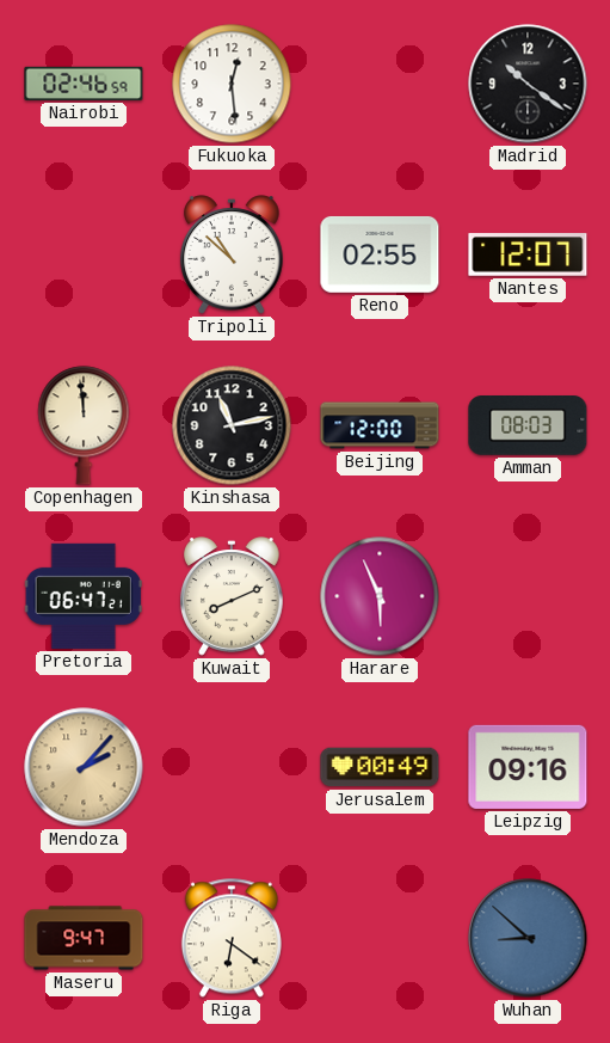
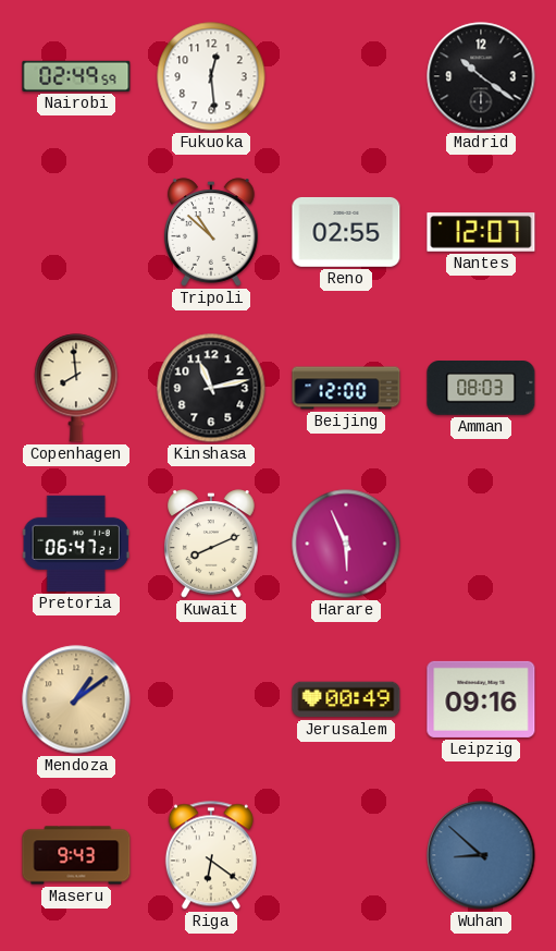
Nairobi: 02:46 -> 02:49
Copenhagen: 11:59 -> 7:59
Mendoza: 2:07 -> 1:09
Maseru: 9:47 -> 9:43
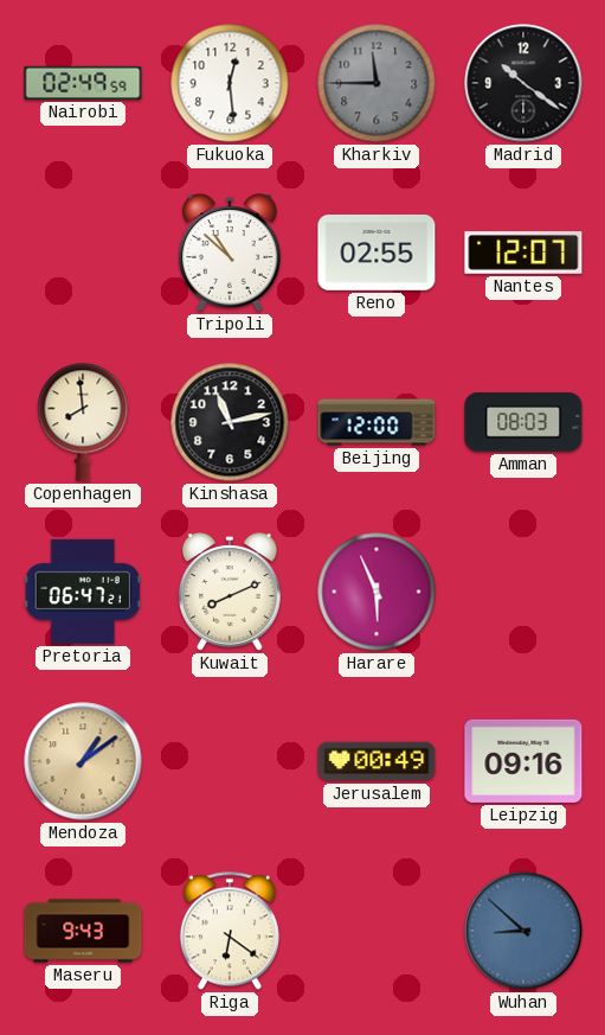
Kharkiv: none -> 11:45
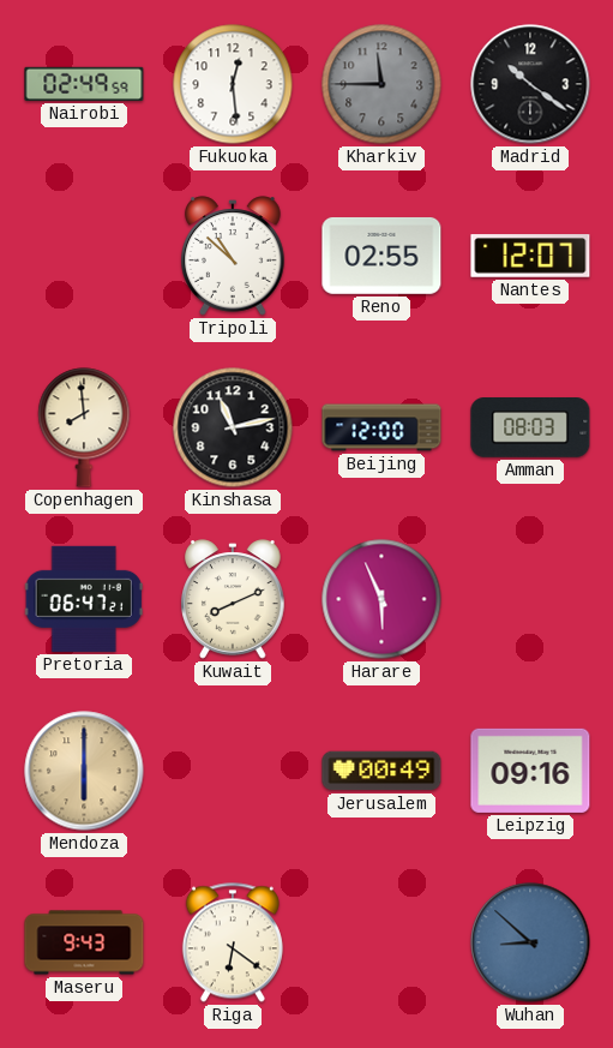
Mendoza: 1:09 -> 6:00
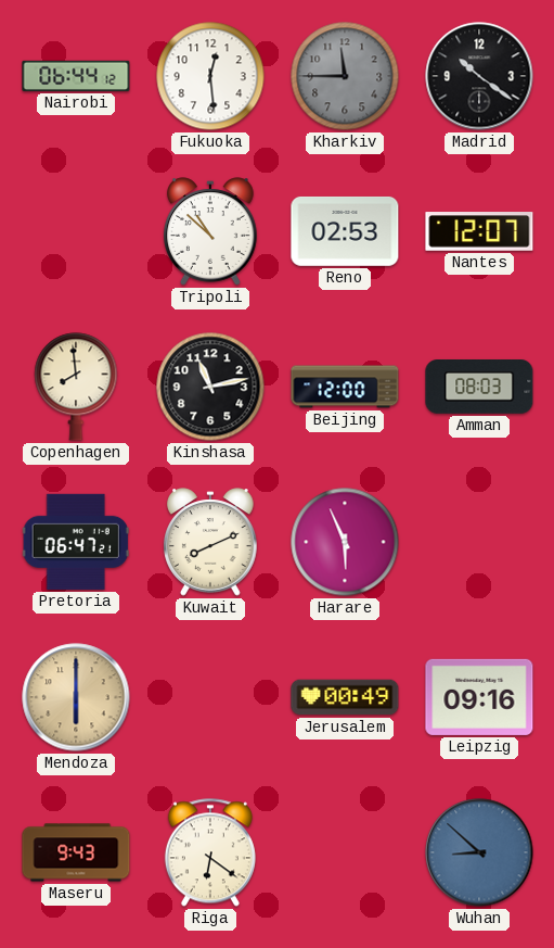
Nairobi: 02:49 -> 06:44
Reno: 02:55 -> 02:53
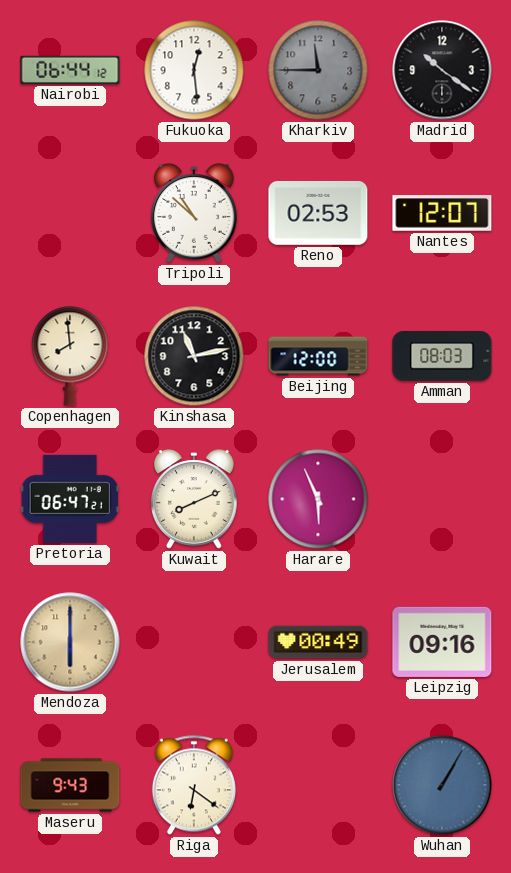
Wuhan: 8:52 -> 1:05
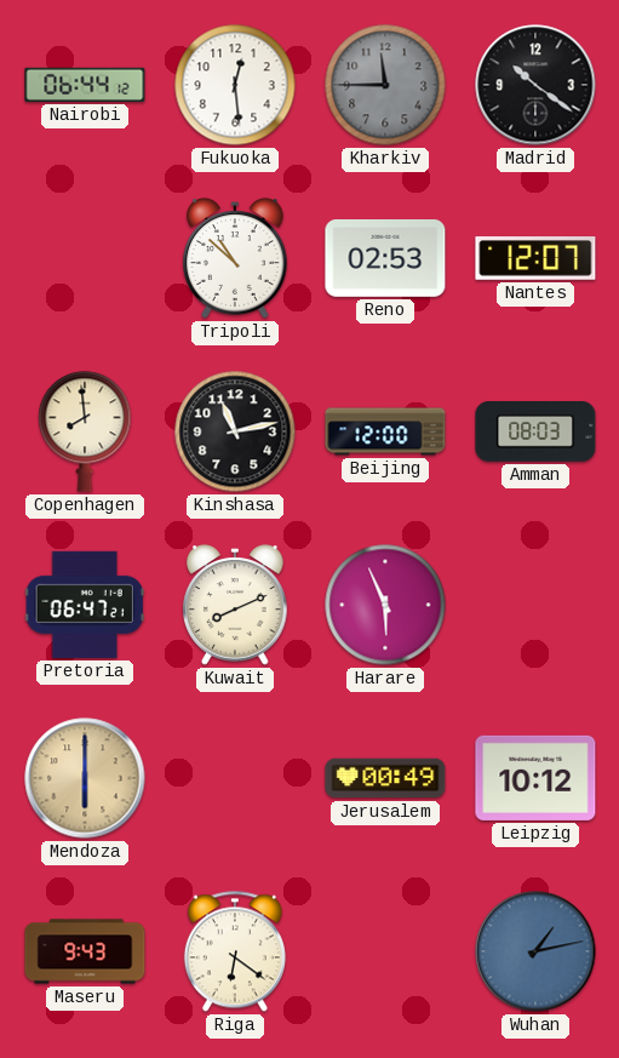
Leipzig: 09:16 -> 10:12
Wuhan: 1:05 -> 1:13
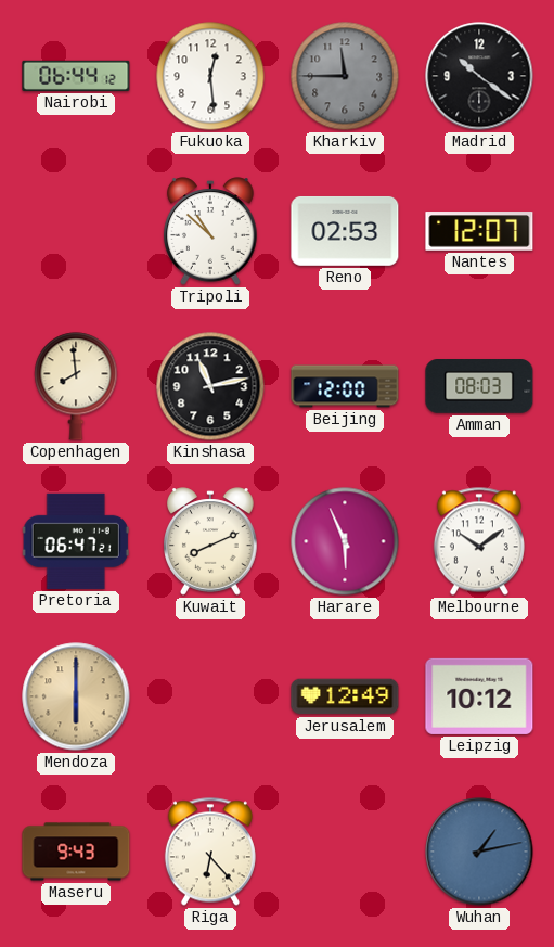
Melbourne: none -> 10:09
Jerusalem: 00:49 -> 12:49
Riga: 6:21 -> 6:23
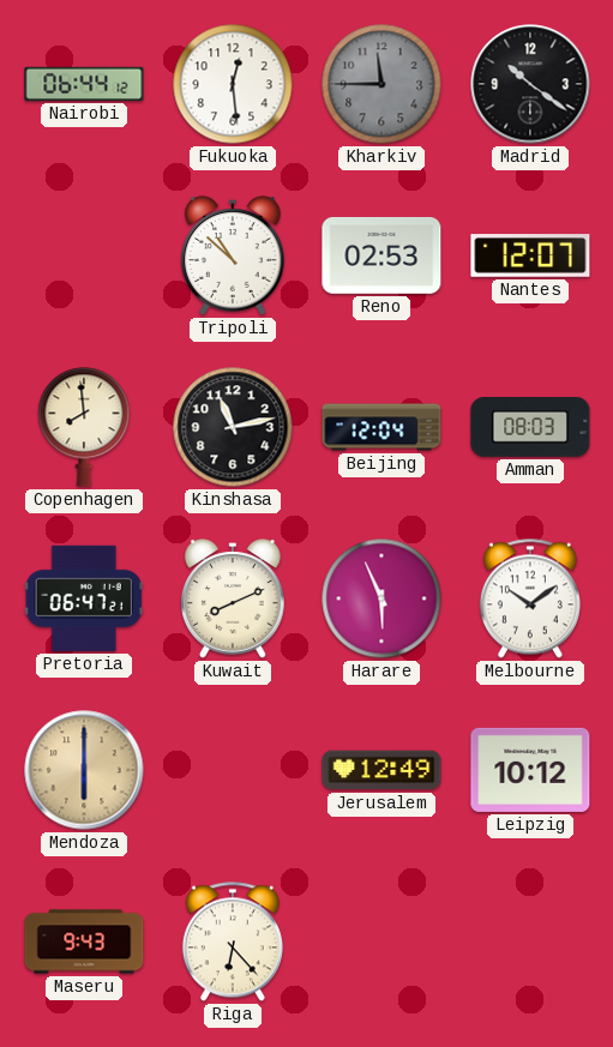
Beijing: 12:00 -> 12:04
Wuhan: 1:13 -> none
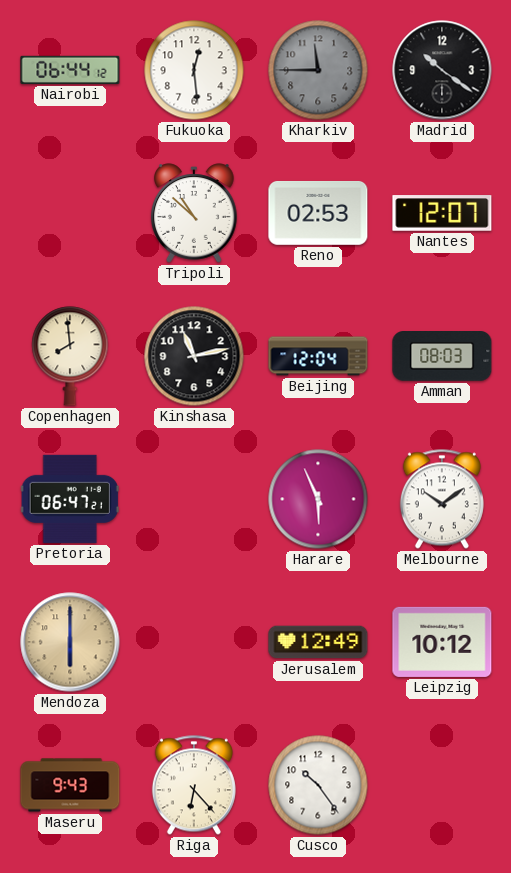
Kuwait: 8:11 -> none
Cusco: none -> 10:24
